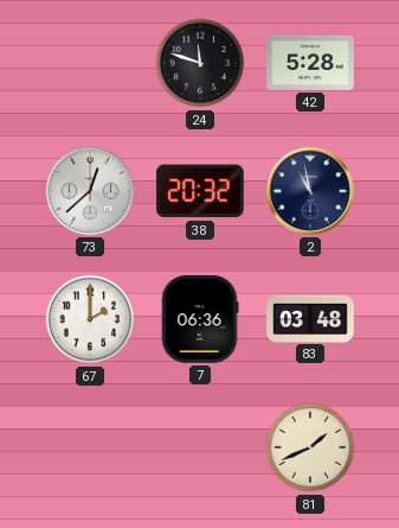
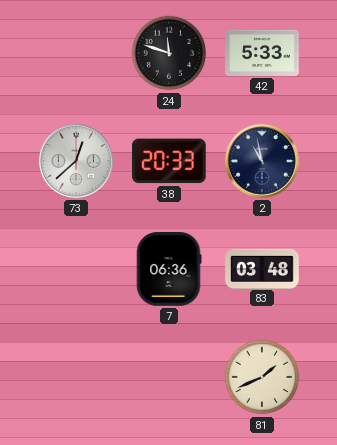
42: 5:28 -> 5:33
38: 20:32 -> 20:33
67: 2:00 -> none
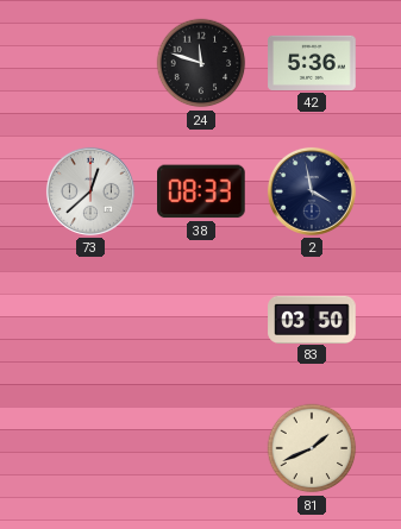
42: 5:33 -> 5:36
38: 20:33 -> 08:33
2: 10:58 -> 3:58
7: 06:36 -> none
83: 03:48 -> 03:50
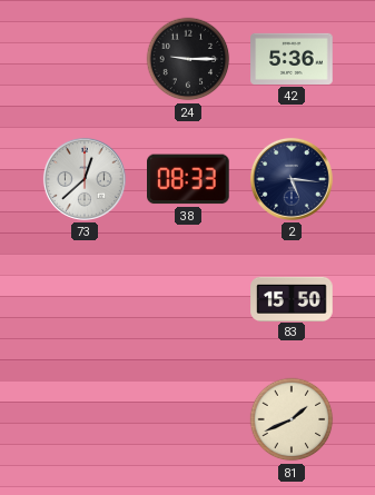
24: 11:48 -> 9:15
2: 3:58 -> 5:16
83: 03:50 -> 15:50
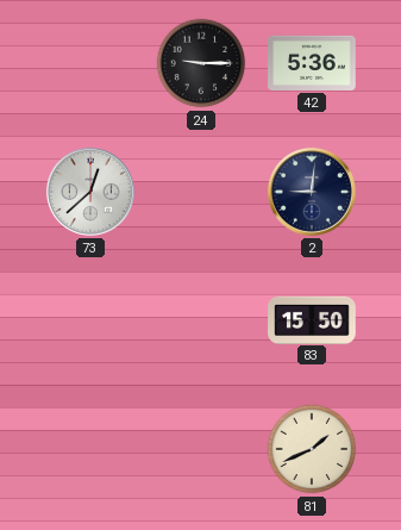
38: 08:33 -> none
2: 5:16 -> 9:01
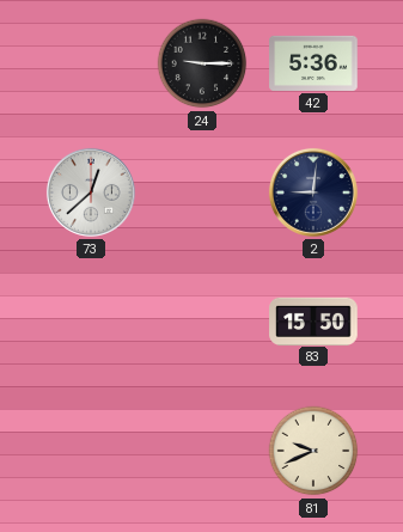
81: 1:41 -> 9:41
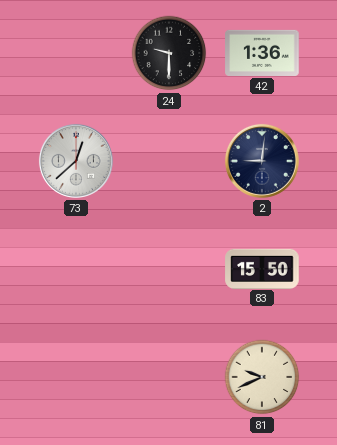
24: 9:15 -> 9:30
42: 5:36 -> 1:36
